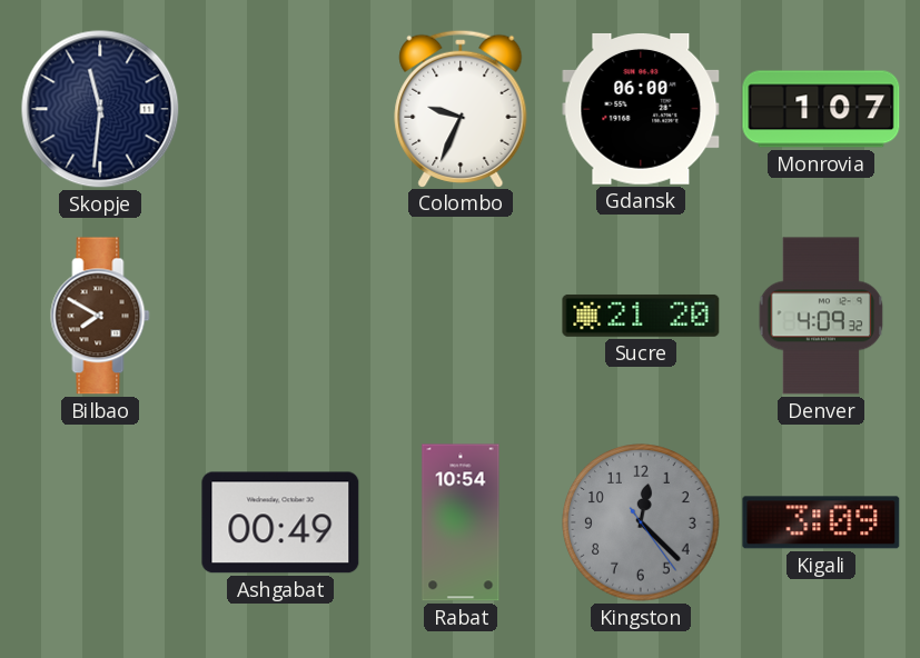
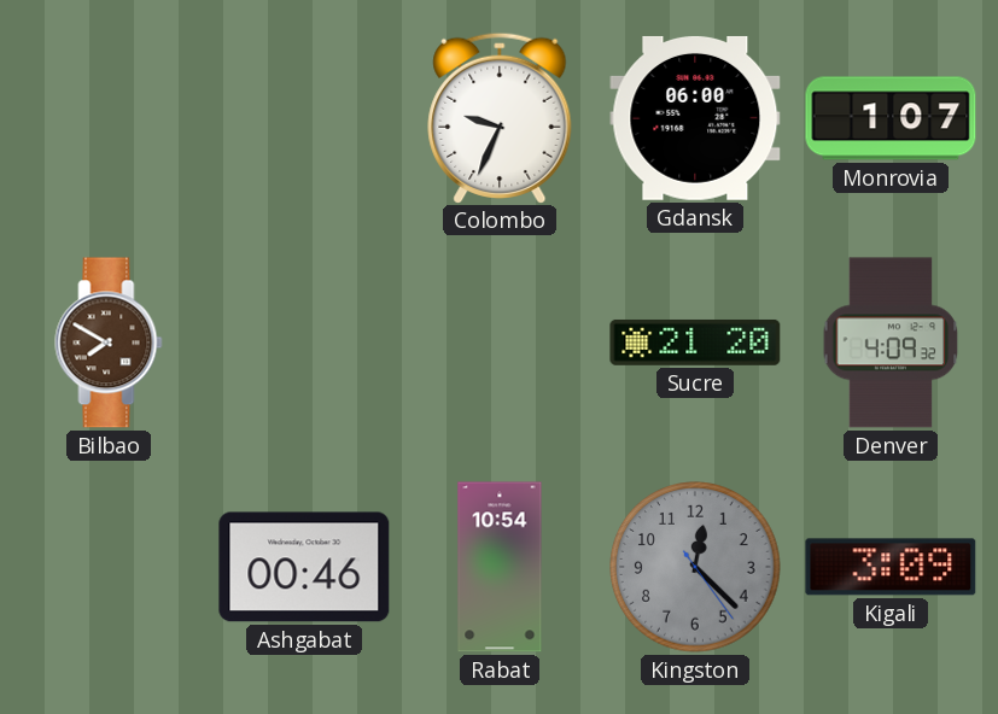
Skopje: 11:31 -> none
Ashgabat: 00:49 -> 00:46
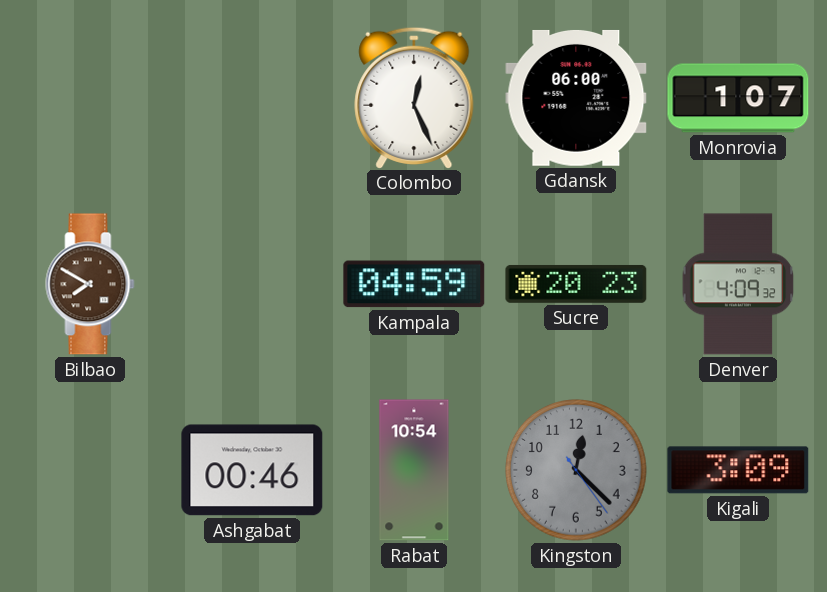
Colombo: 9:34 -> 12:26
Kampala: none -> 04:59
Sucre: 21:20 -> 20:23
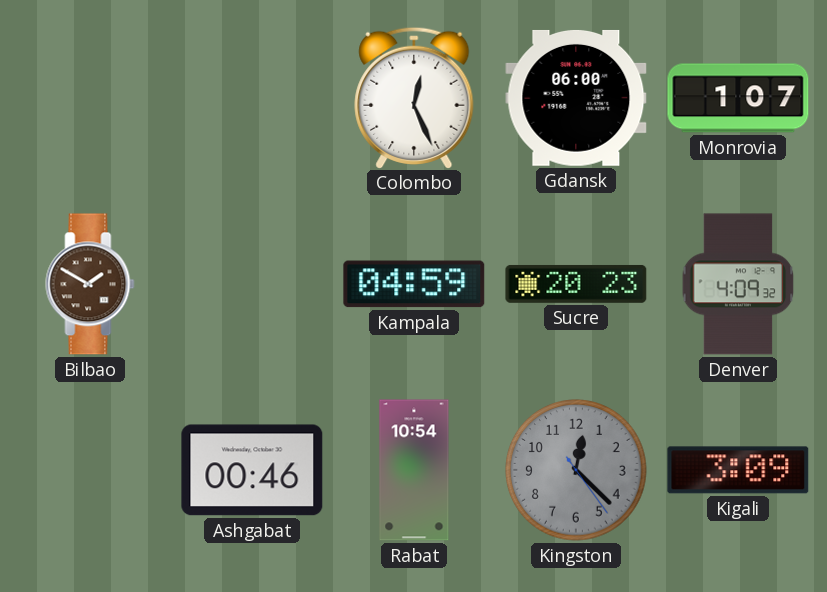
Bilbao: 7:50 -> 1:50
